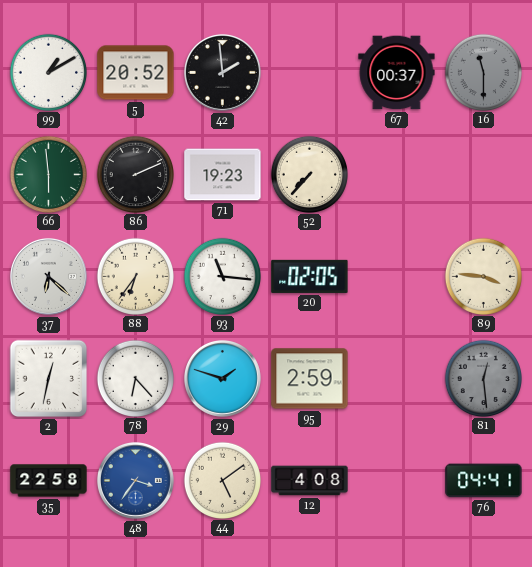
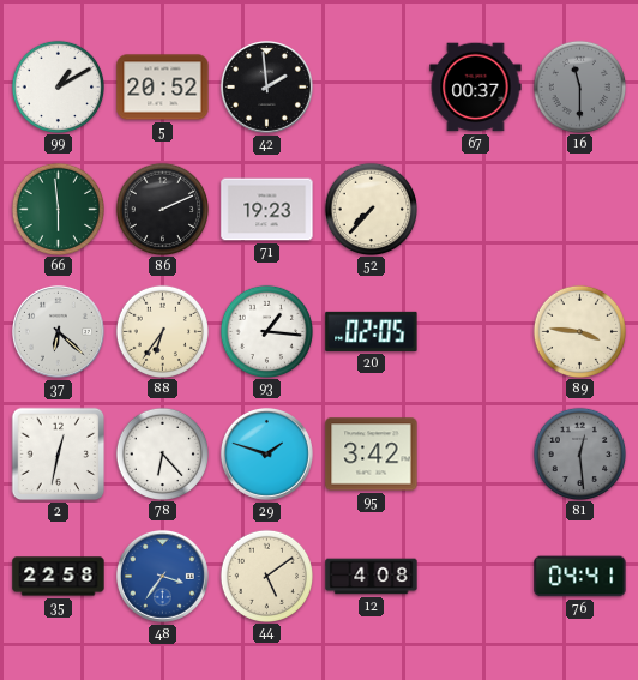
93: 11:16 -> 1:16
95: 2:59 -> 3:42
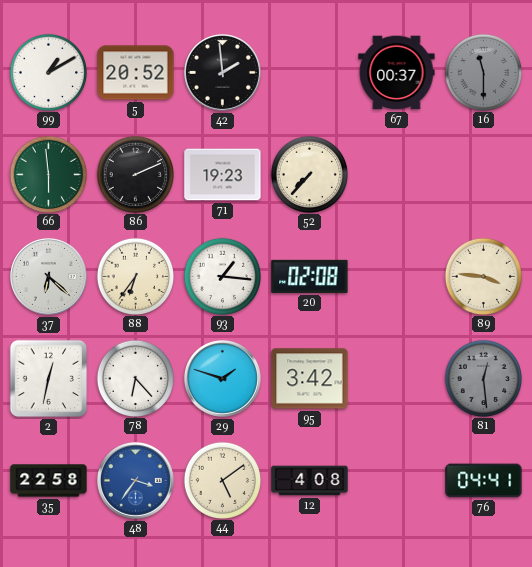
20: 02:05 -> 02:08
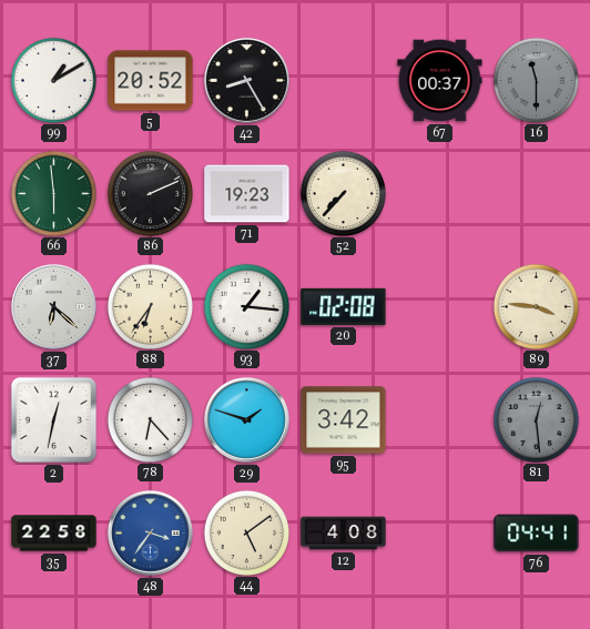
42: 1:59 -> 8:25
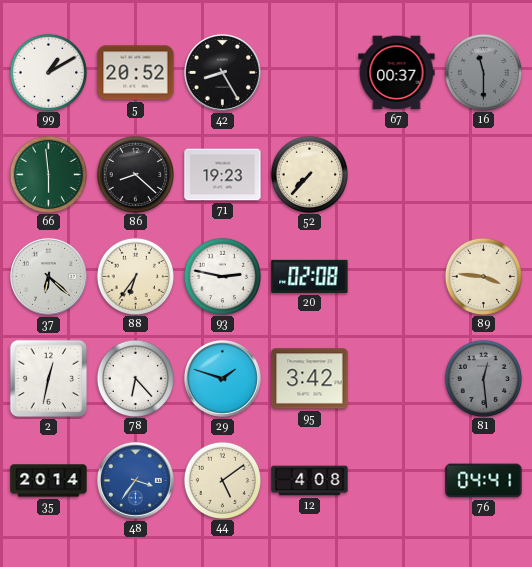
86: 2:11 -> 8:22
93: 1:16 -> 2:47
35: 22:58 -> 20:14
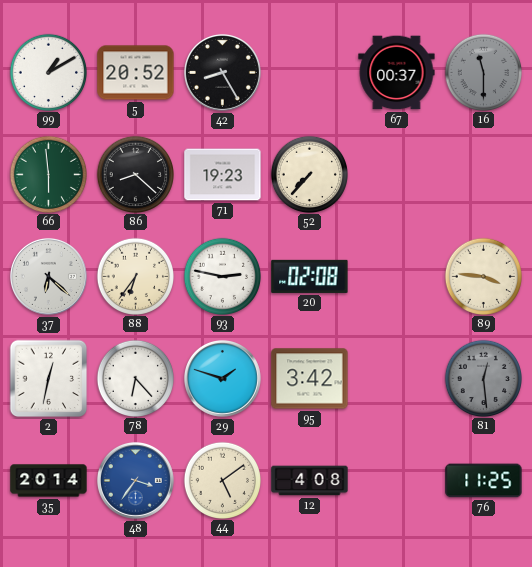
76: 04:41 -> 11:25
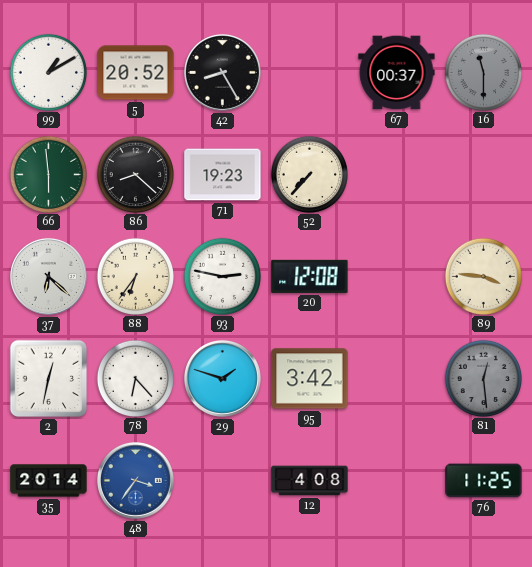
20: 02:08 -> 12:08
44: 5:09 -> none
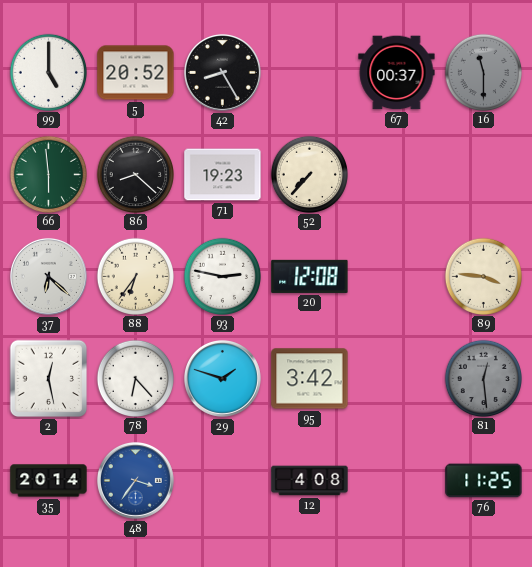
99: 1:10 -> 5:00
2: 12:32 -> 12:28
